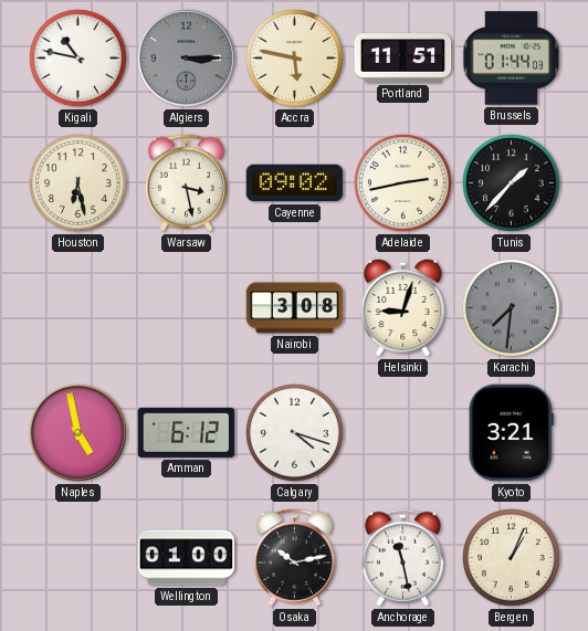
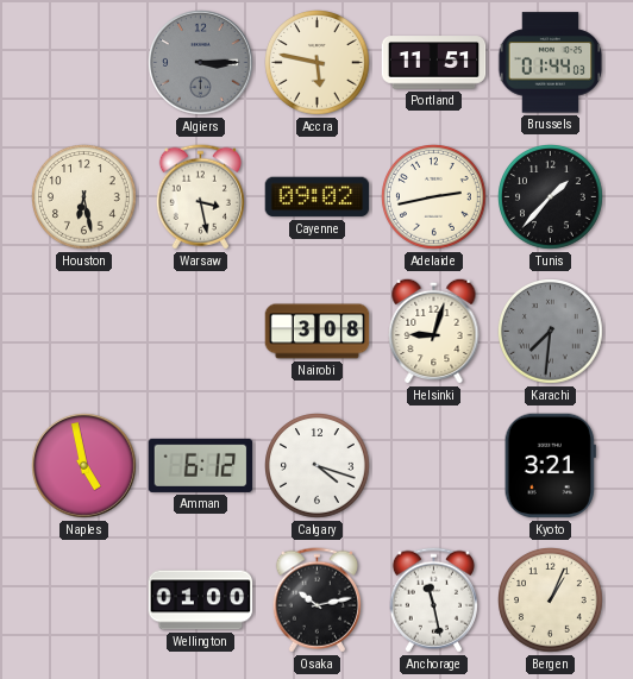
Kigali: 10:47 -> none
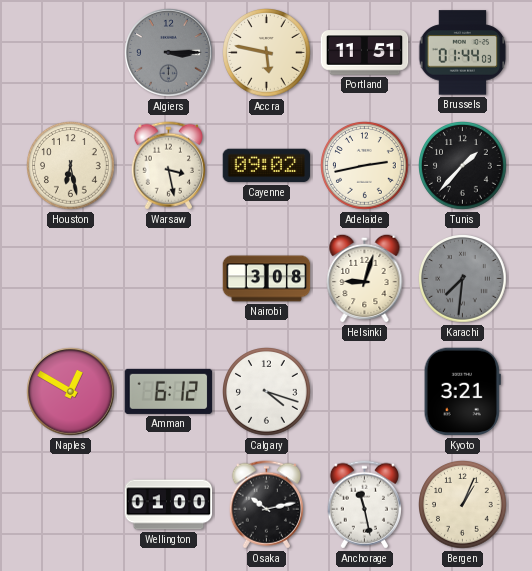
Naples: 4:58 -> 12:50
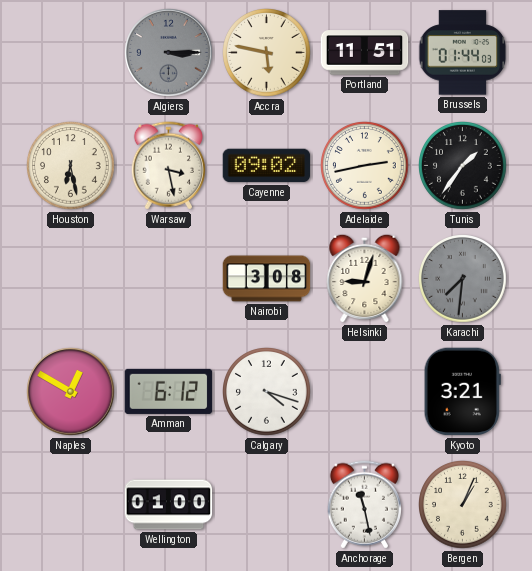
Tunis: 1:37 -> 1:36
Osaka: 10:13 -> none
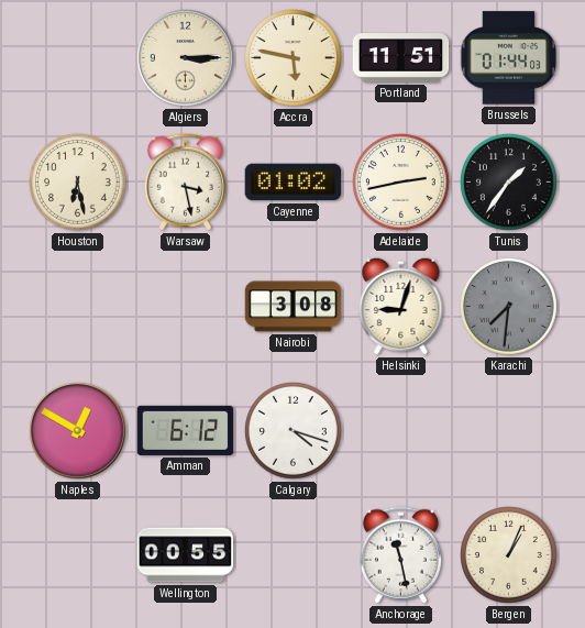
Algiers dial: grey -> cream
Cayenne: 09:02 -> 01:02
Kyoto: 3:21 -> none
Wellington: 01:00 -> 00:55
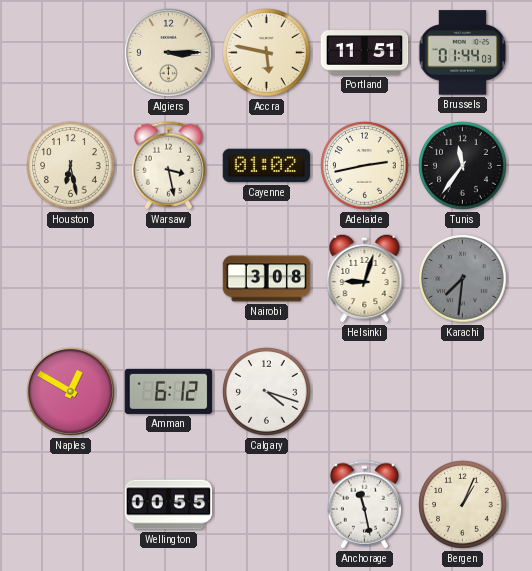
Tunis: 1:36 -> 11:36
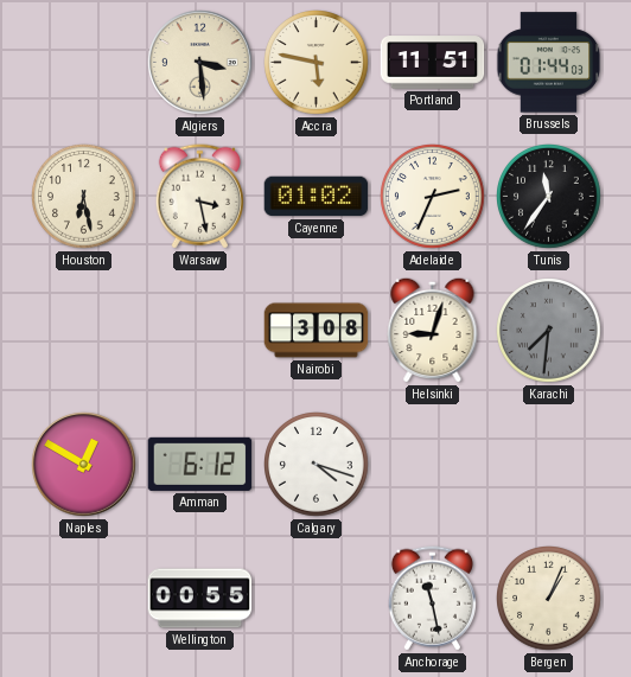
Algiers: 3:15 -> 3:29
Adelaide: 2:43 -> 2:34
